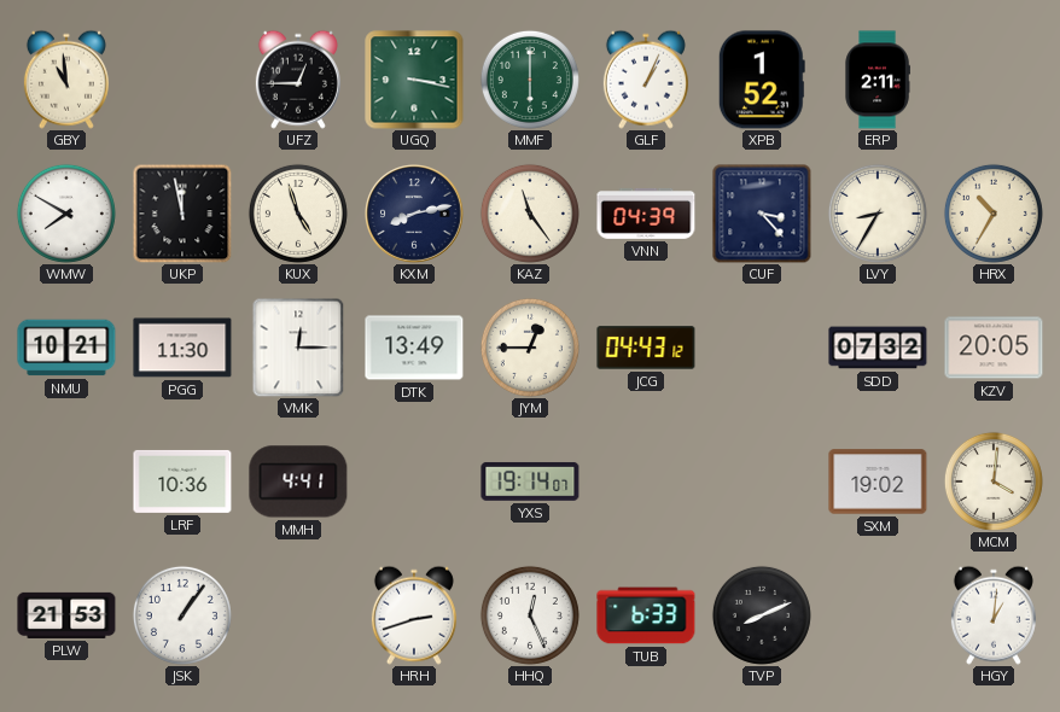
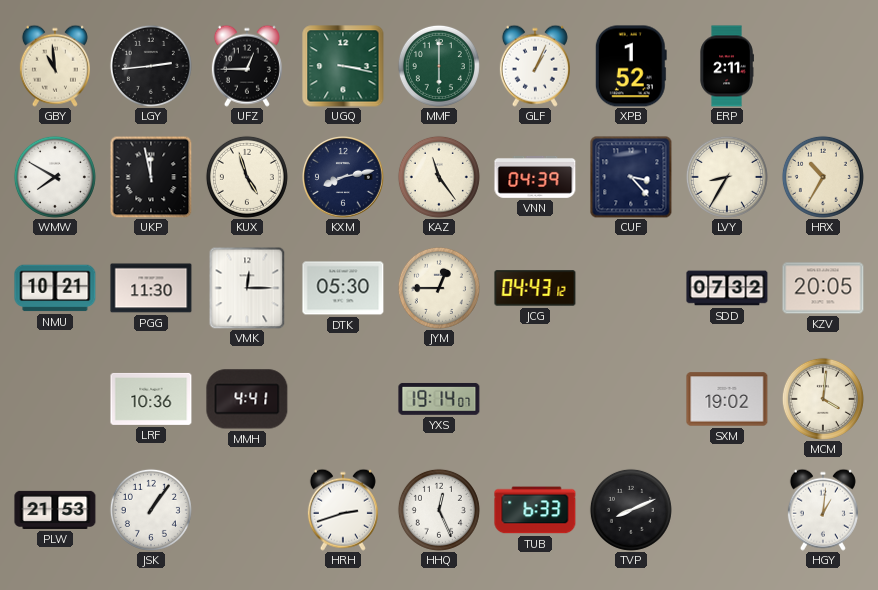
LGY: none -> 2:44
DTK: 13:49 -> 05:30
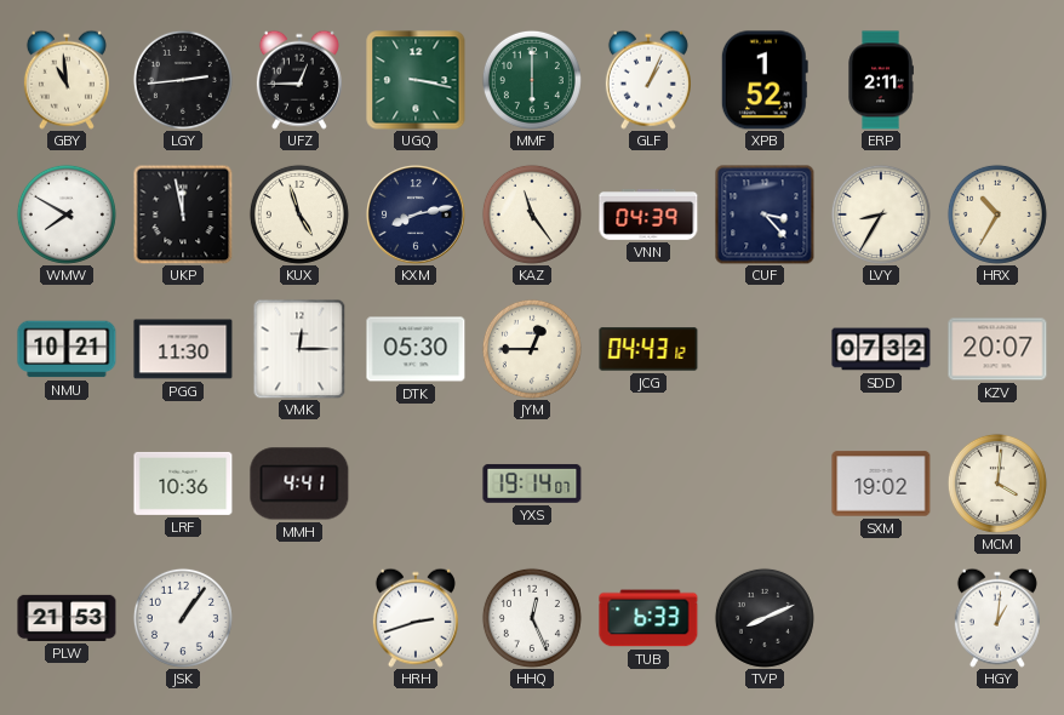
KZV: 20:05 -> 20:07
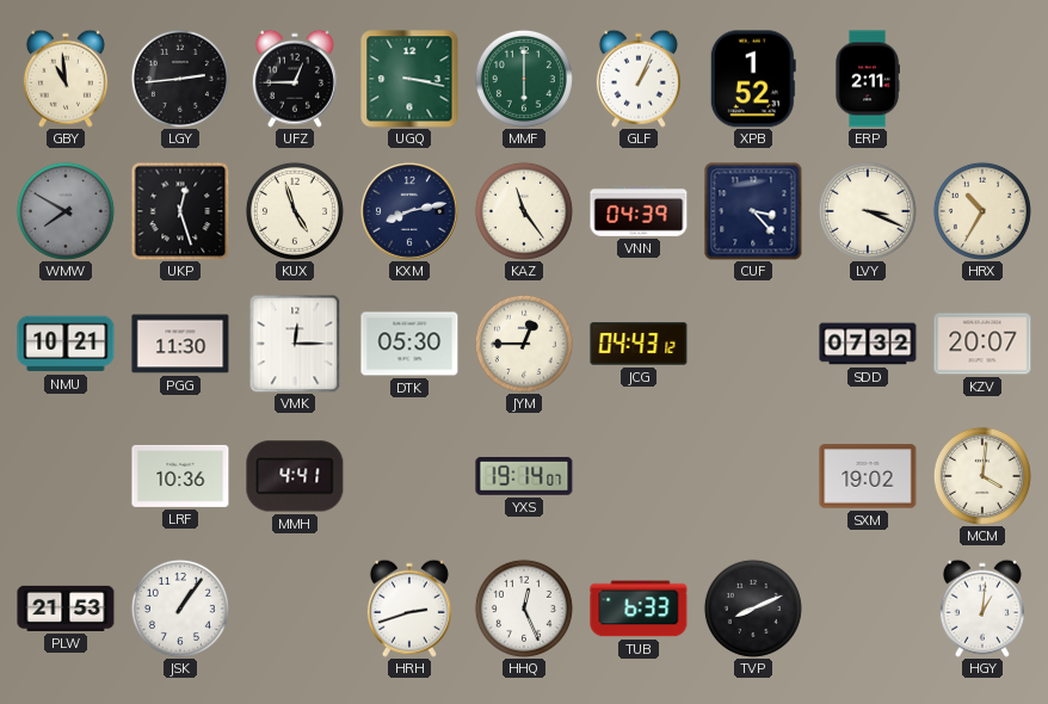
WMW dial: white -> grey
UKP: 11:58 -> 12:27
LVY: 8:35 -> 3:19
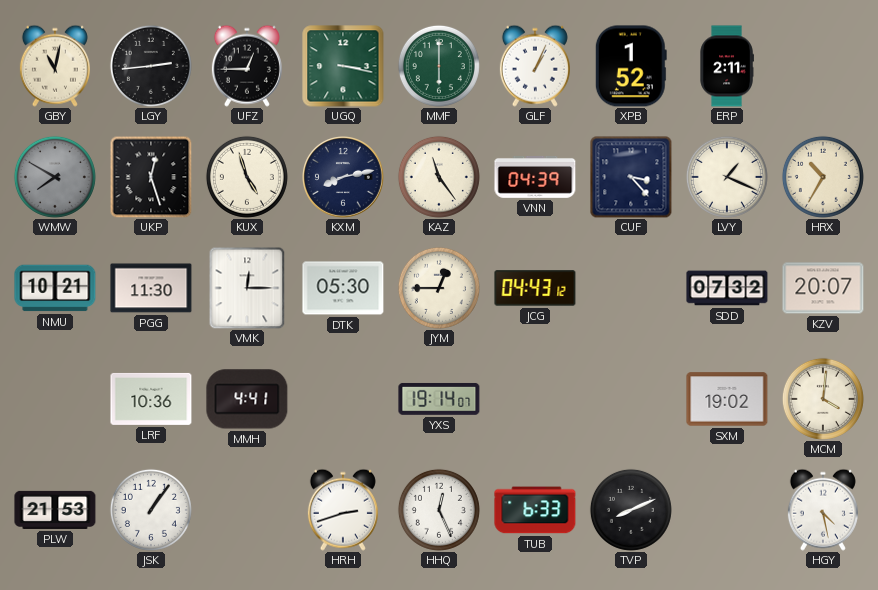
GBY: 10:59 -> 11:02
LVY: 3:19 -> 1:19
HGY: 1:01 -> 4:28
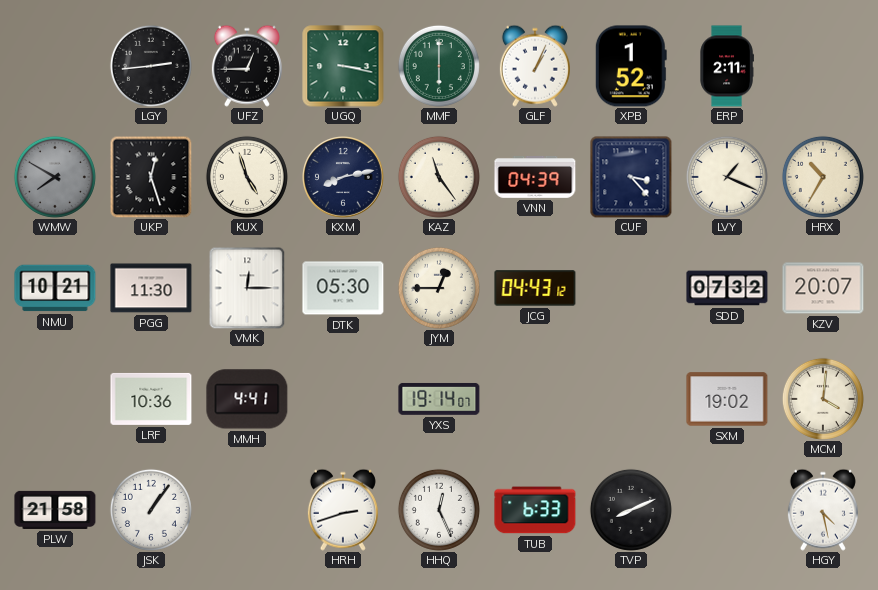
GBY: 11:02 -> none
PLW: 21:53 -> 21:58
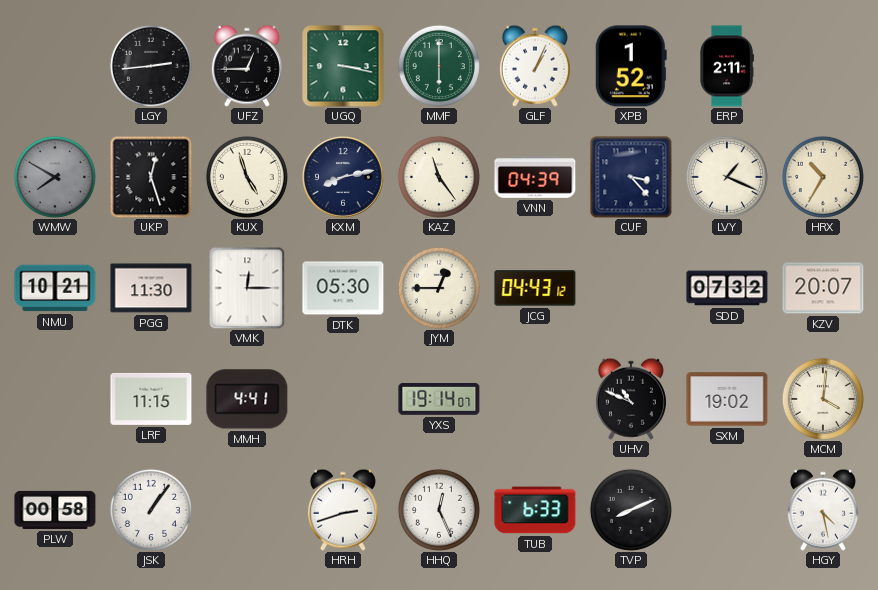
LRF: 10:36 -> 11:15
UHV: none -> 10:49
PLW: 21:58 -> 00:58
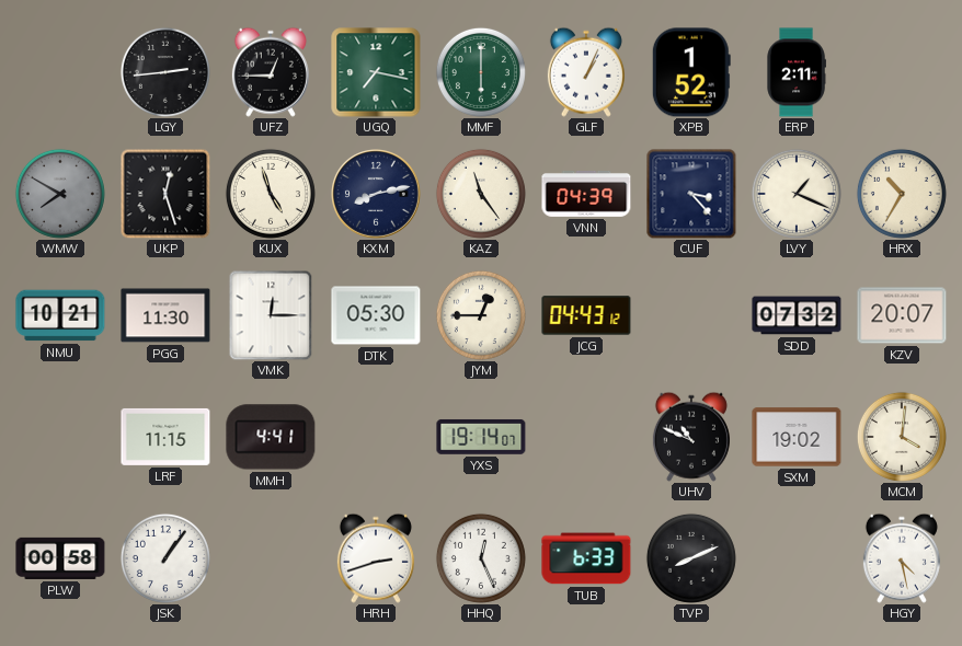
UGQ: 3:17 -> 7:17
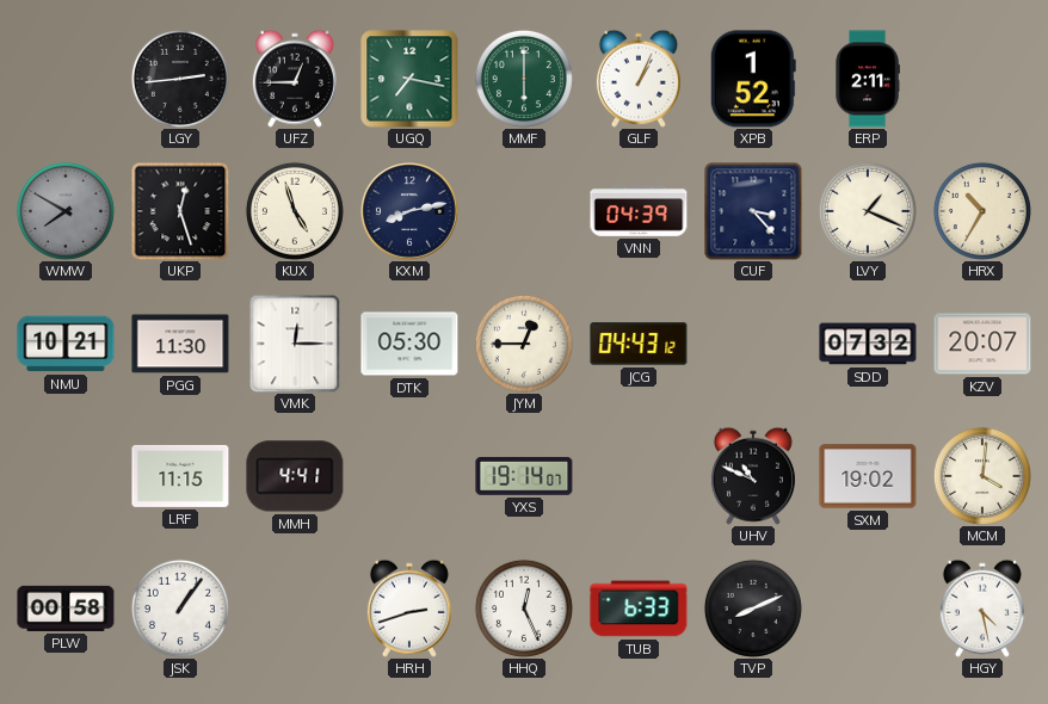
KAZ: 11:24 -> none
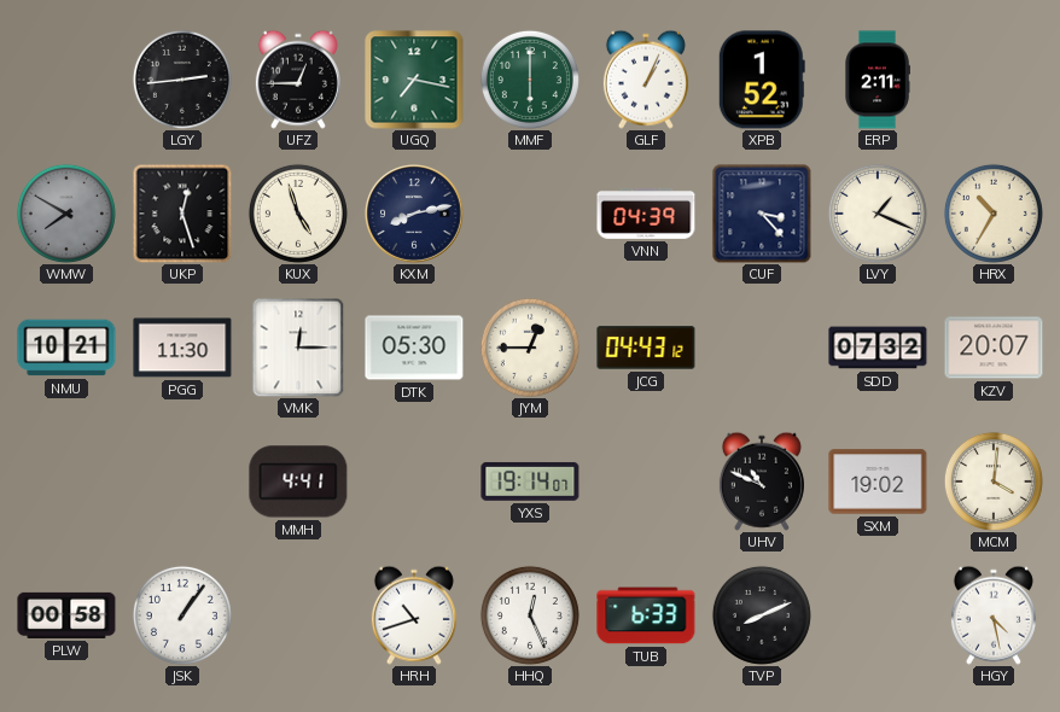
LRF: 11:15 -> none
HRH: 2:42 -> 10:42
